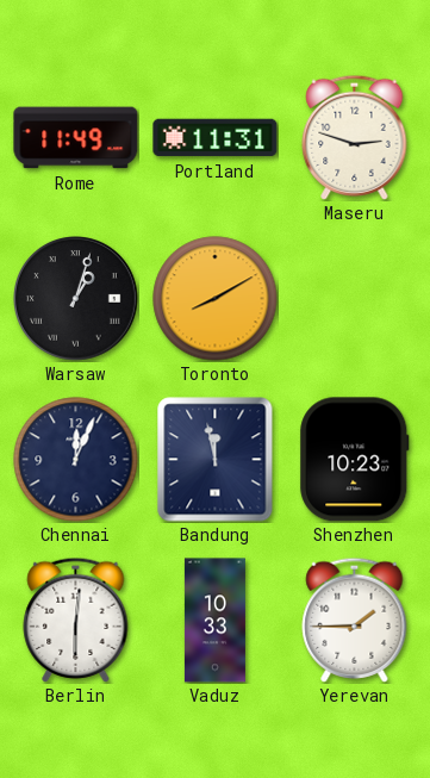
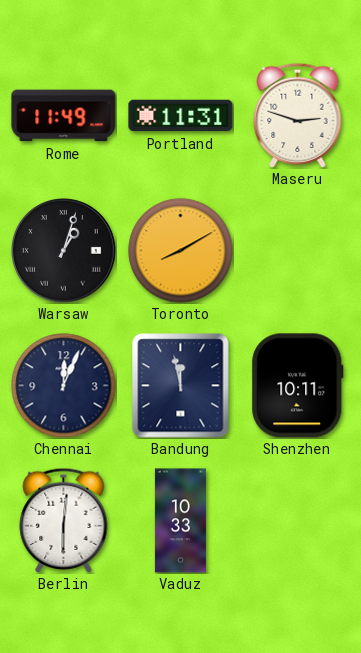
Shenzhen: 10:23 -> 10:11
Yerevan: 1:45 -> none
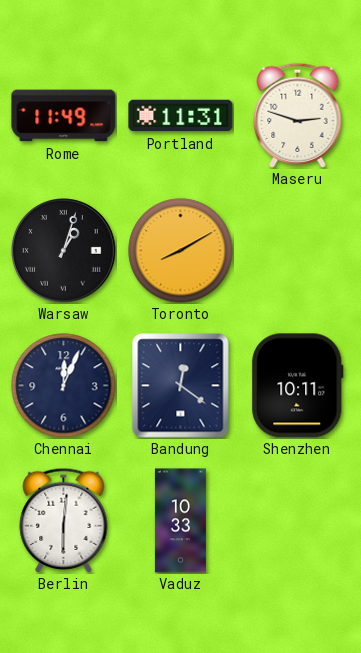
Bandung: 11:58 -> 12:21
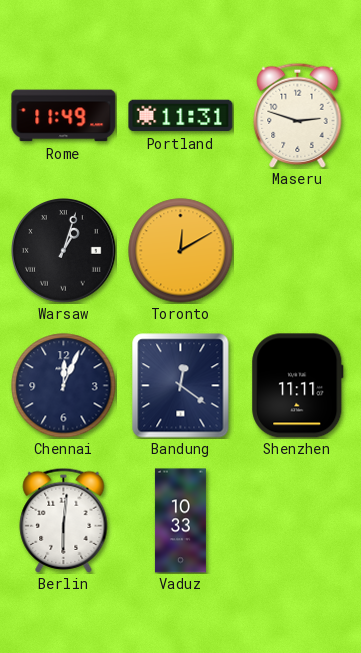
Toronto: 8:10 -> 12:10
Shenzhen: 10:11 -> 11:11
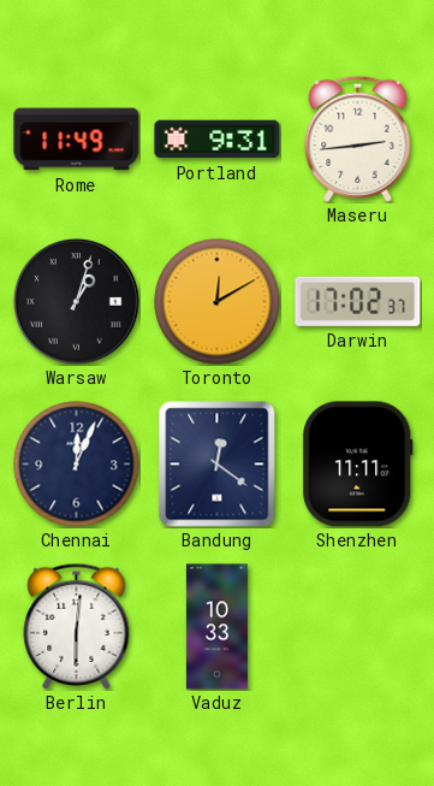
Portland: 11:31 -> 9:31
Maseru: 2:48 -> 2:44
Darwin: none -> 17:02
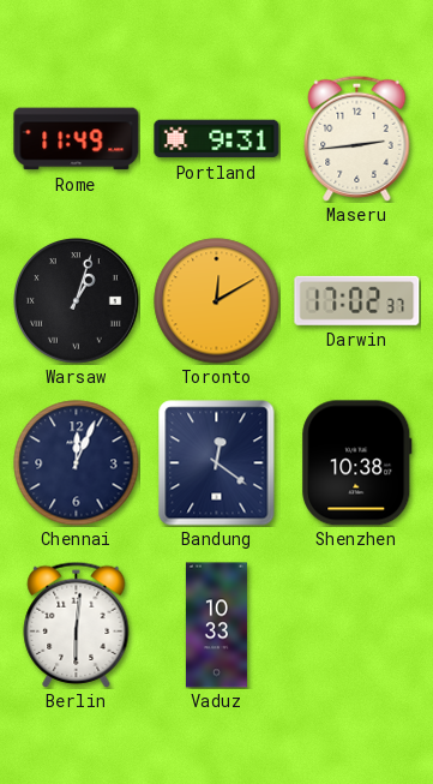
Shenzhen: 11:11 -> 10:38
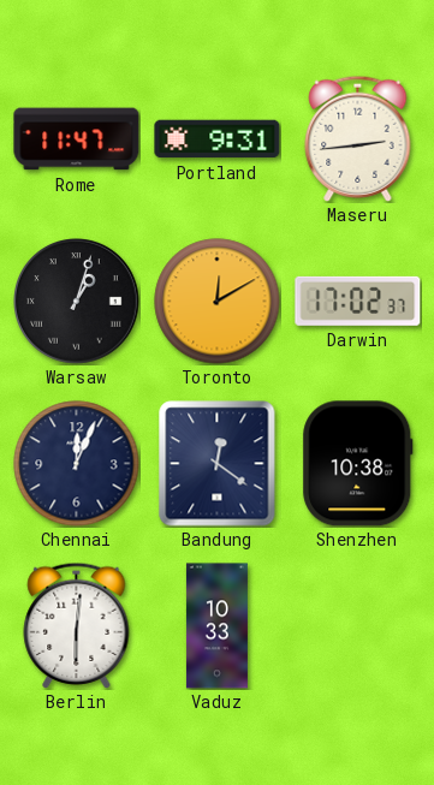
Rome: 11:49 -> 11:47
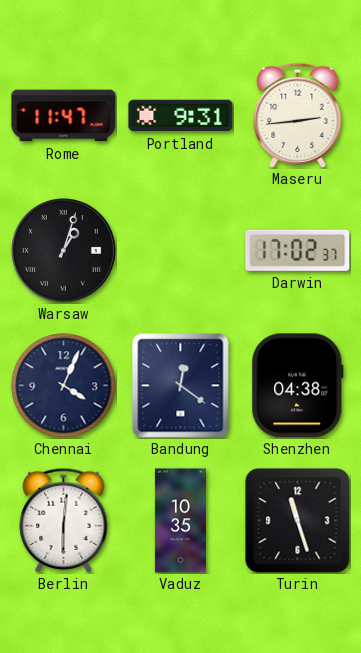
Toronto: 12:10 -> none
Chennai: 12:04 -> 4:04
Shenzhen: 10:38 -> 04:38
Vaduz: 10:33 -> 10:35
Turin: none -> 11:27
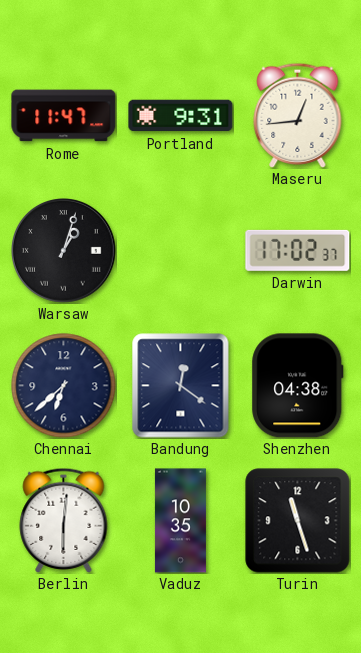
Maseru: 2:44 -> 12:44
Chennai: 4:04 -> 6:38
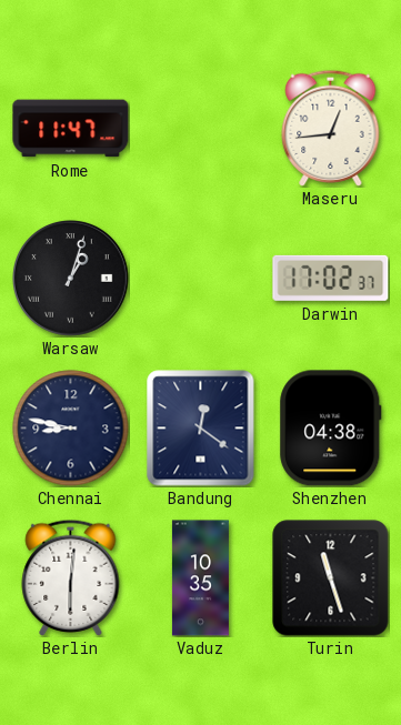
Portland: 9:31 -> none
Chennai: 6:38 -> 8:47
